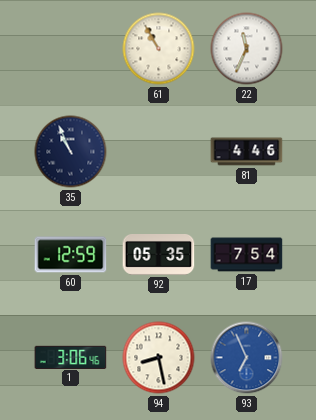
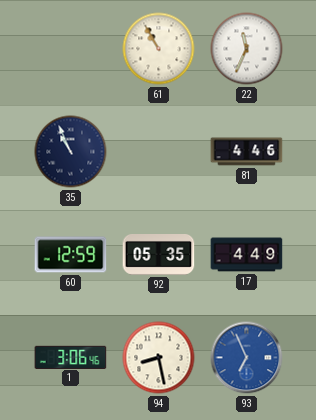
17: 7:54 -> 4:49
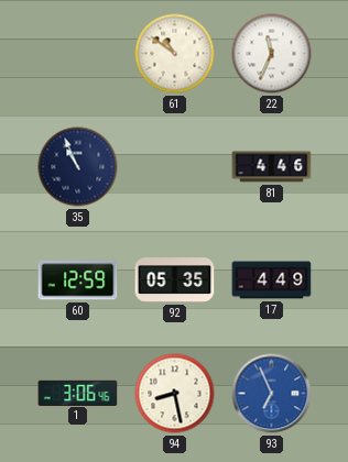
61: 10:55 -> 10:51
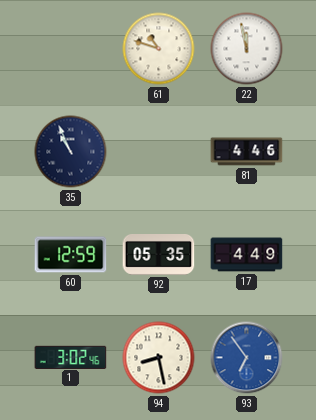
61: 10:51 -> 10:48
22: 11:34 -> 11:58
1: 3:06 -> 3:02
93: 6:56 -> 6:54
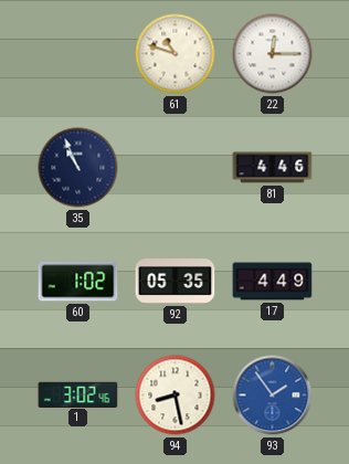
22: 11:58 -> 12:15
60: 12:59 -> 1:02
93: 6:54 -> 1:54
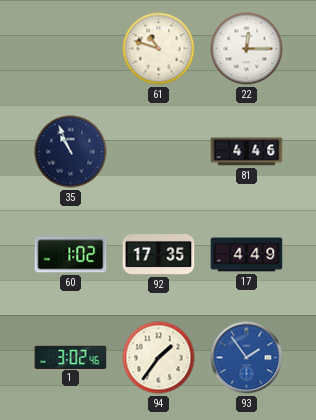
92: 05:35 -> 17:35
94: 8:28 -> 1:36
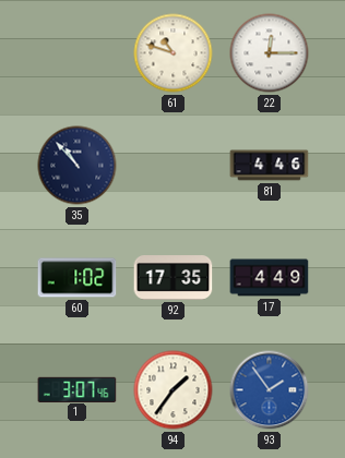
35: 10:56 -> 10:53
1: 3:02 -> 3:07
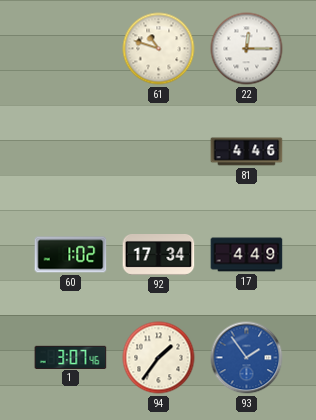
35: 10:53 -> none
92: 17:35 -> 17:34
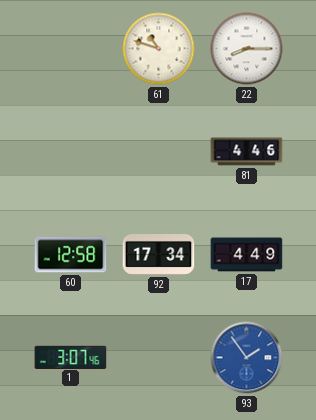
22: 12:15 -> 8:15
60: 1:02 -> 12:58
94: 1:36 -> none
